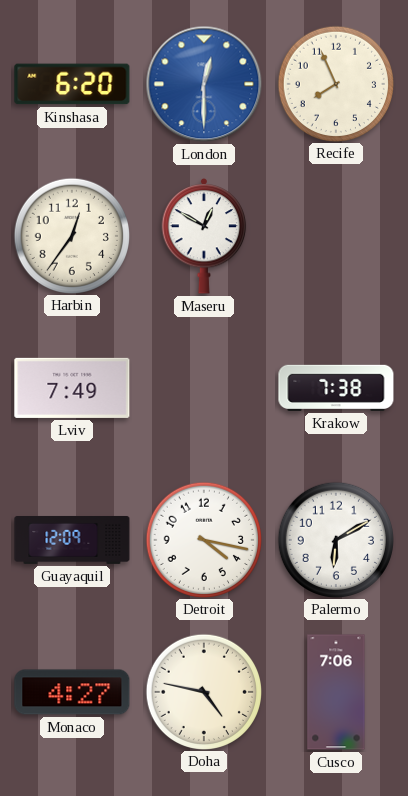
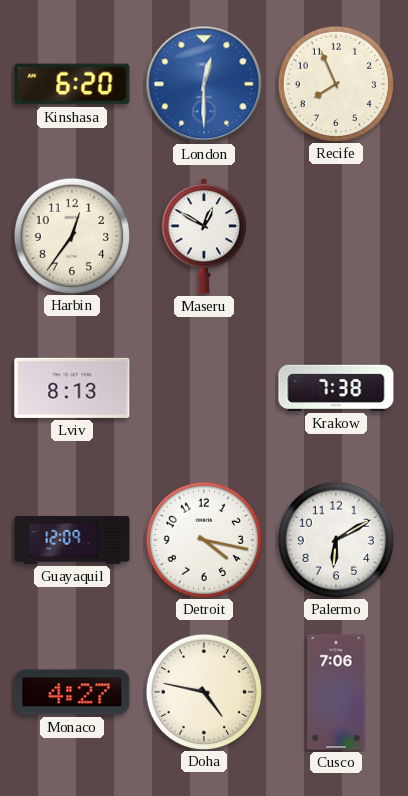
Lviv: 7:49 -> 8:13
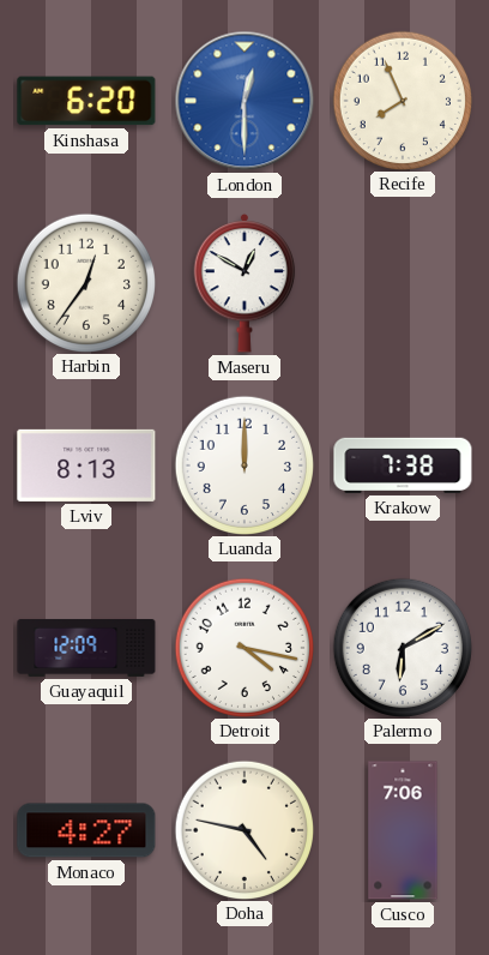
Luanda: none -> 12:00
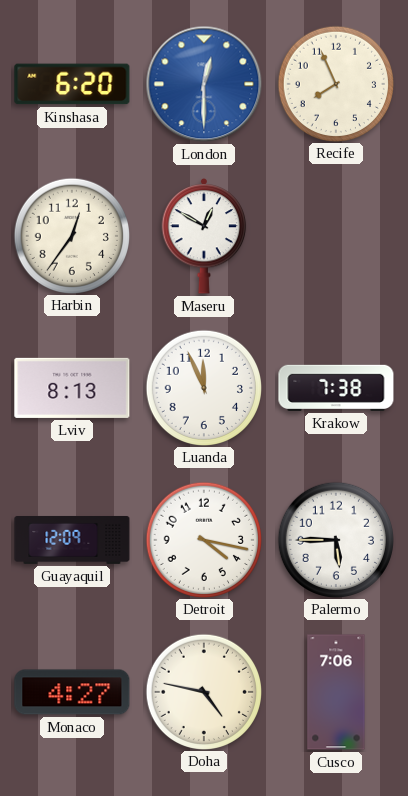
Luanda: 12:00 -> 11:56
Palermo: 6:10 -> 5:45
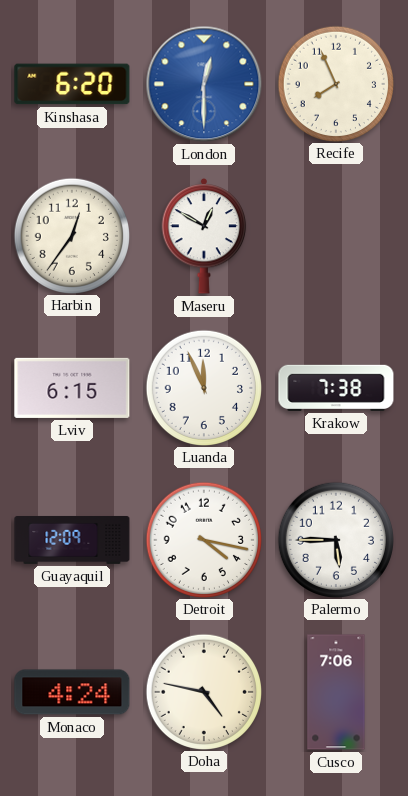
Lviv: 8:13 -> 6:15
Monaco: 4:27 -> 4:24
